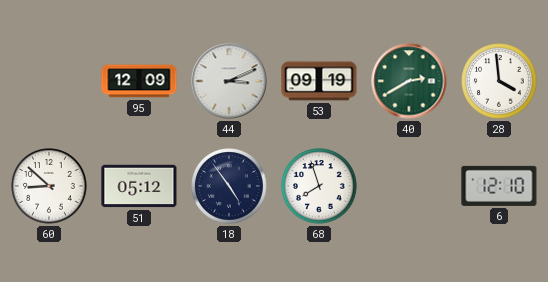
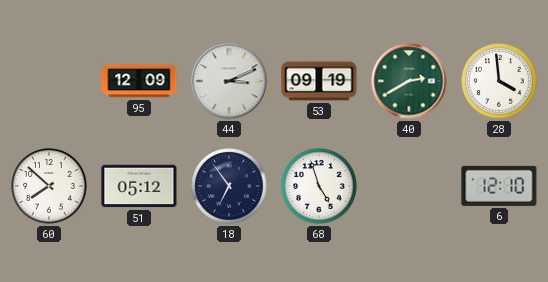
60: 8:52 -> 7:52
18: 4:54 -> 6:54
68: 7:57 -> 4:57
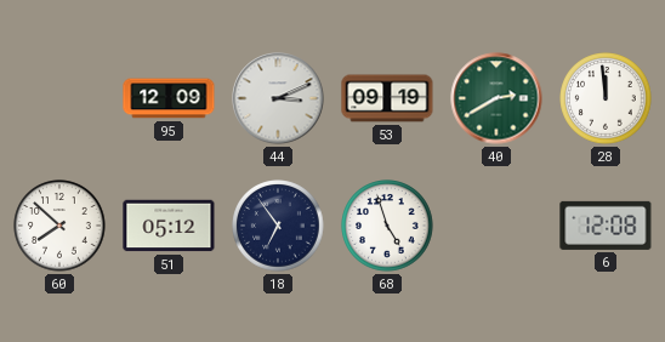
28: 3:59 -> 11:59
6: 12:10 -> 12:08
